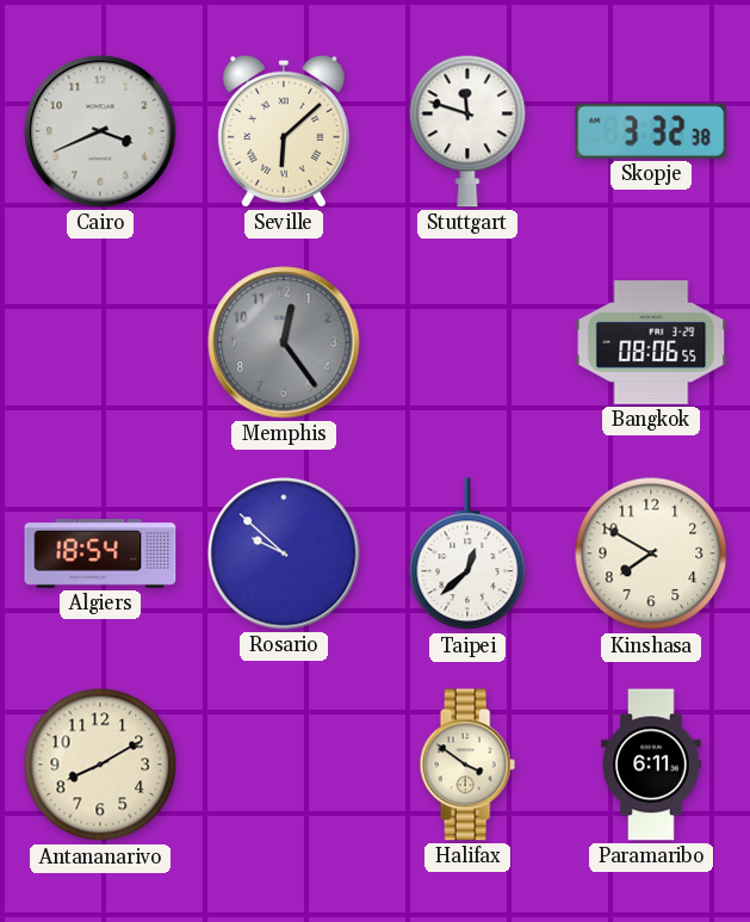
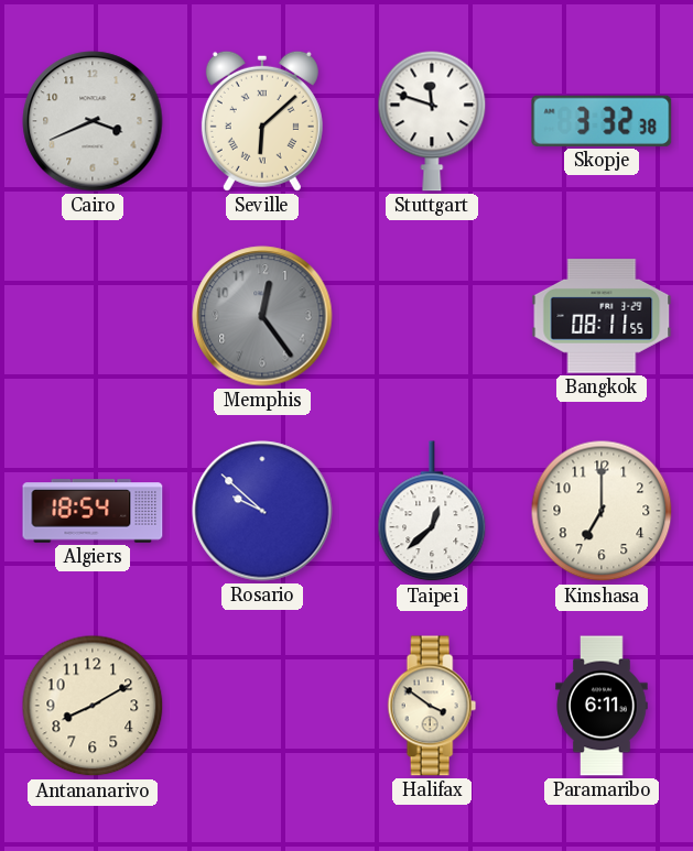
Bangkok: 08:06 -> 08:11
Kinshasa: 7:50 -> 7:00
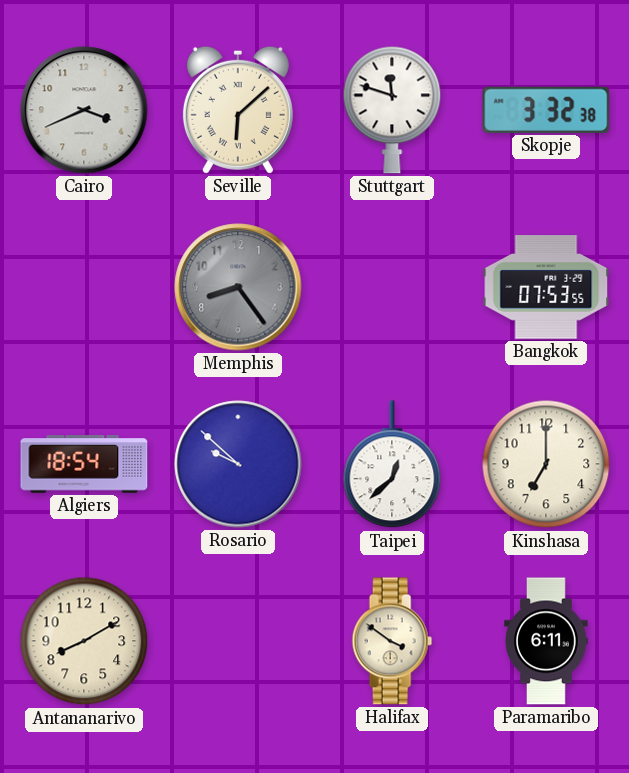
Memphis: 12:24 -> 8:24
Bangkok: 08:11 -> 07:53
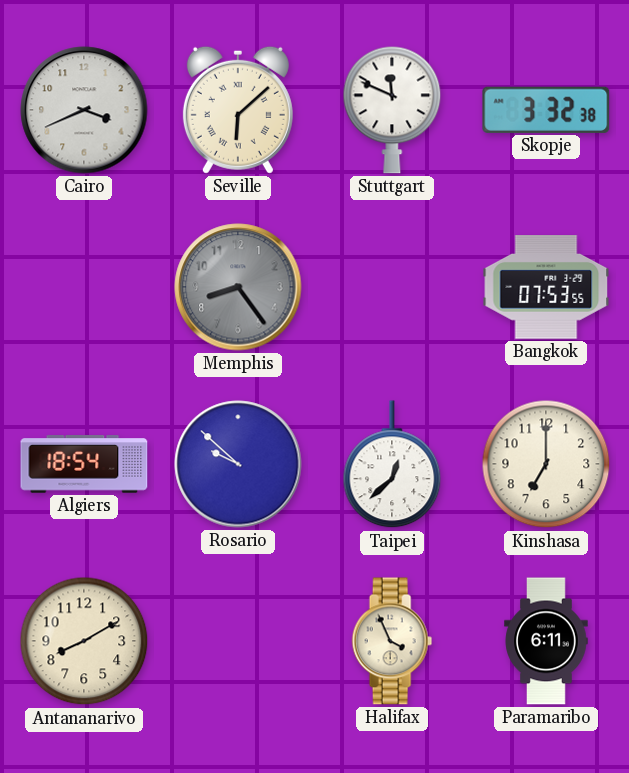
Stuttgart: 11:48 -> 11:49
Halifax: 3:51 -> 3:56
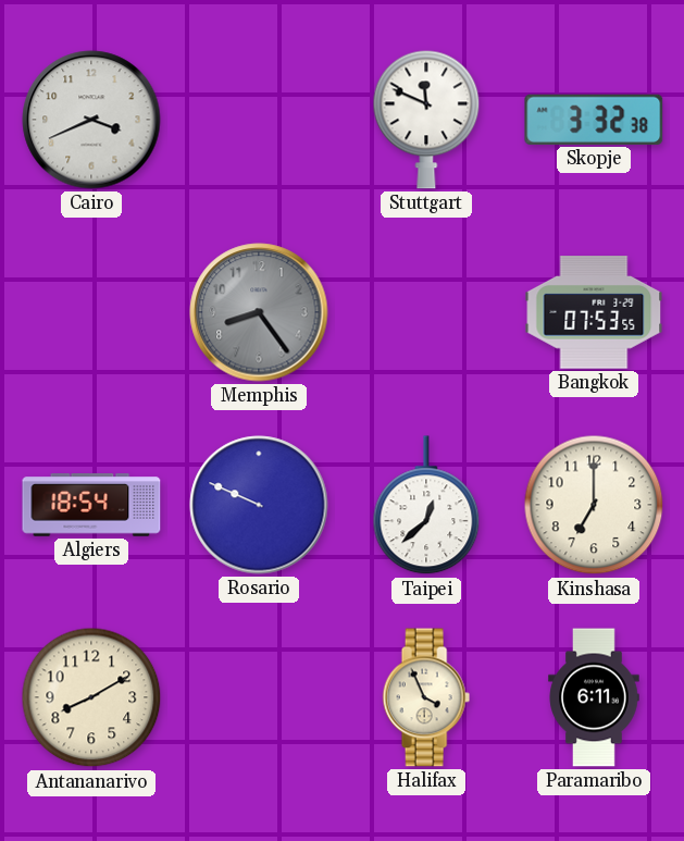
Seville: 6:08 -> none
Rosario: 9:52 -> 9:49
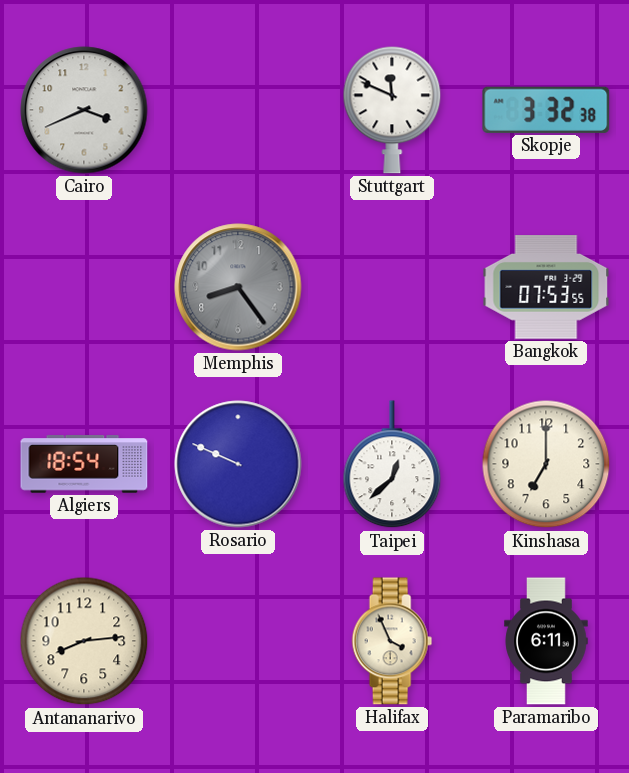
Antananarivo: 8:10 -> 8:14
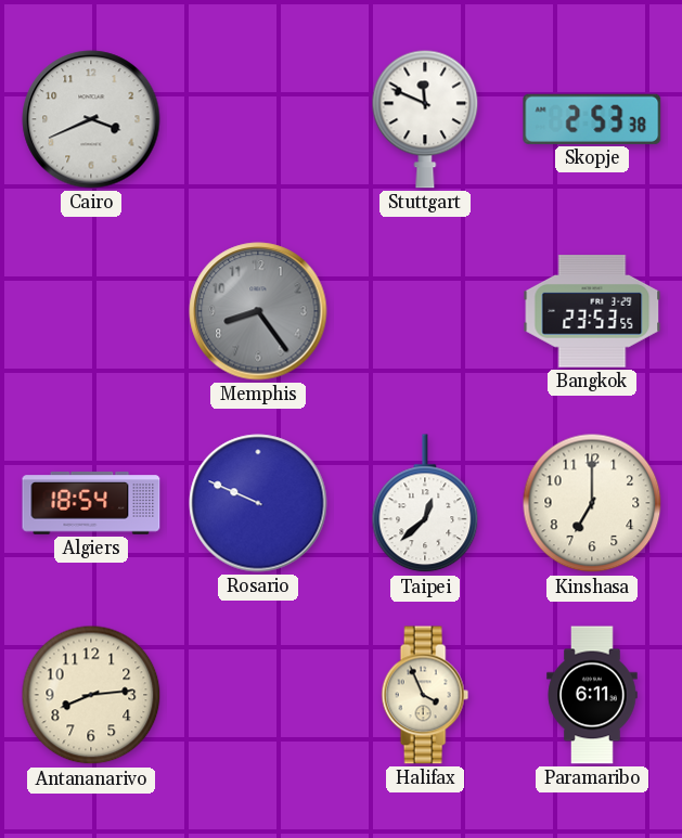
Skopje: 3:32 -> 2:53
Bangkok: 07:53 -> 23:53
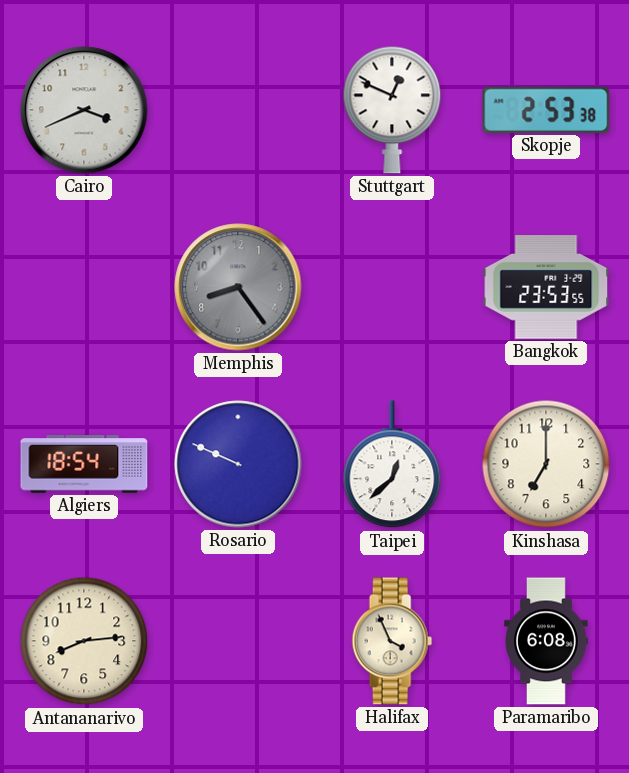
Stuttgart: 11:49 -> 12:49
Paramaribo: 6:11 -> 6:08
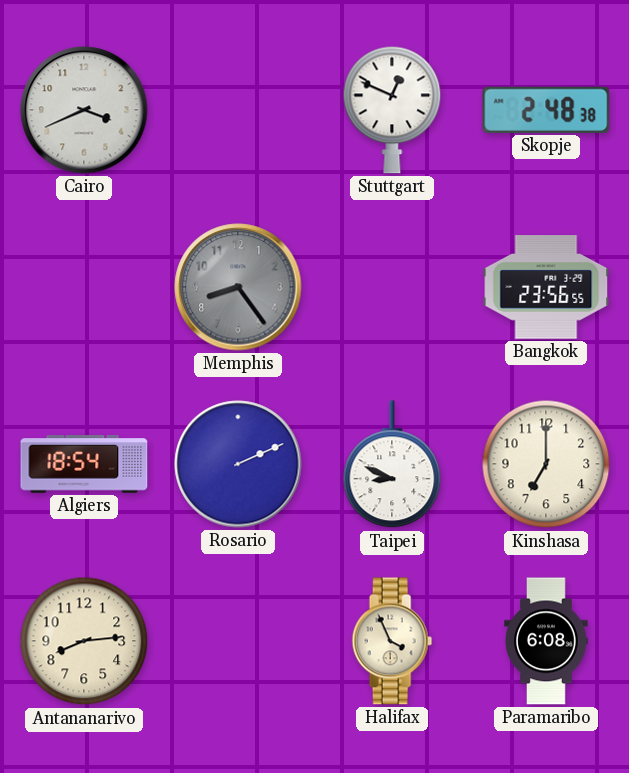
Skopje: 2:53 -> 2:48
Bangkok: 23:53 -> 23:56
Rosario: 9:49 -> 2:11
Taipei: 12:38 -> 8:49
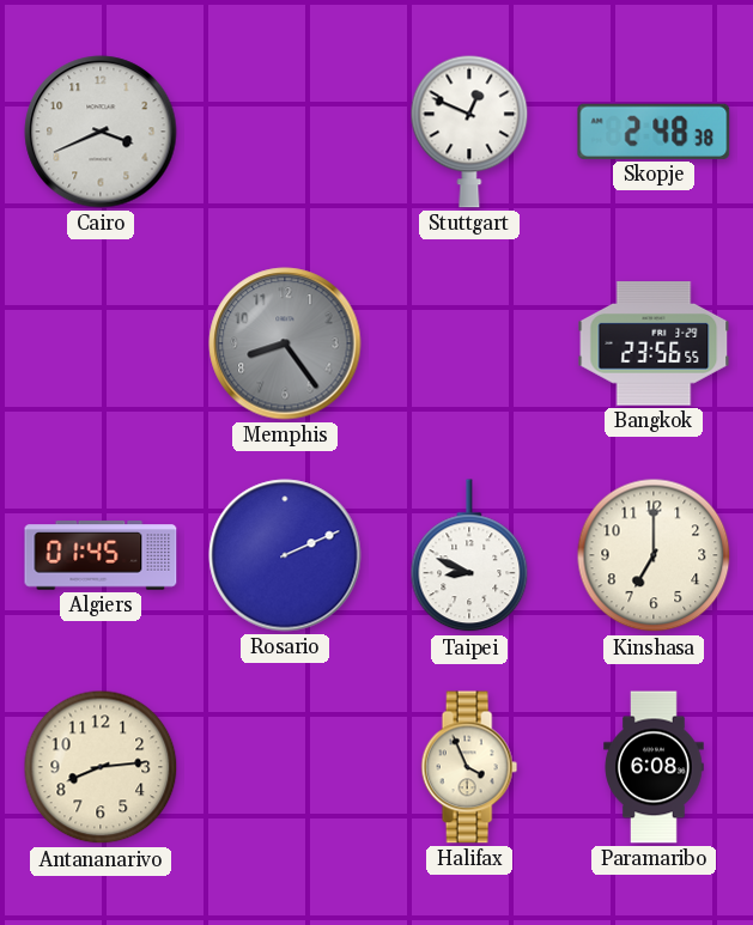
Algiers: 18:54 -> 01:45
